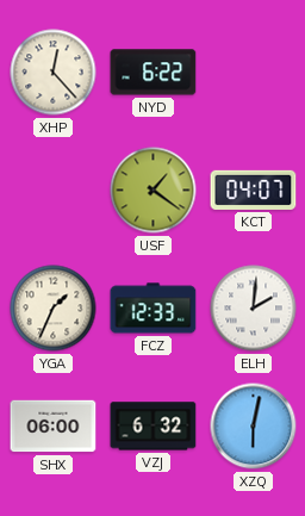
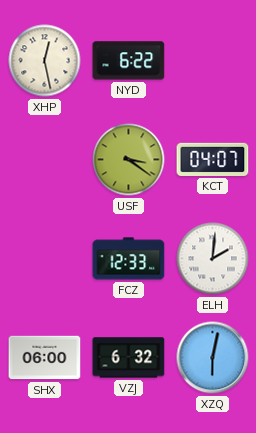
XHP: 12:23 -> 12:28
USF: 1:21 -> 3:21
YGA: 1:34 -> none
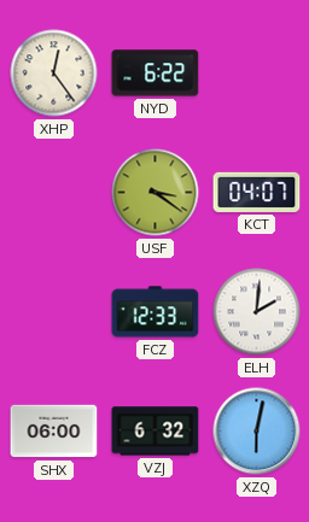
XHP: 12:28 -> 12:24
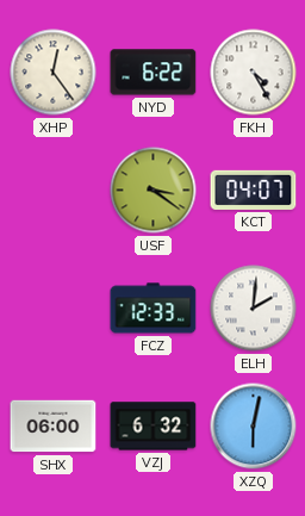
FKH: none -> 4:25
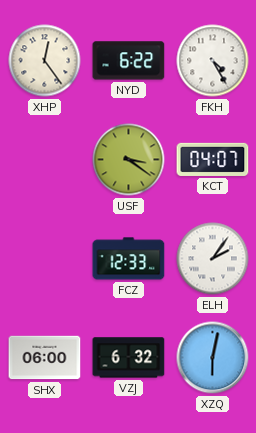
ELH: 2:01 -> 2:06
